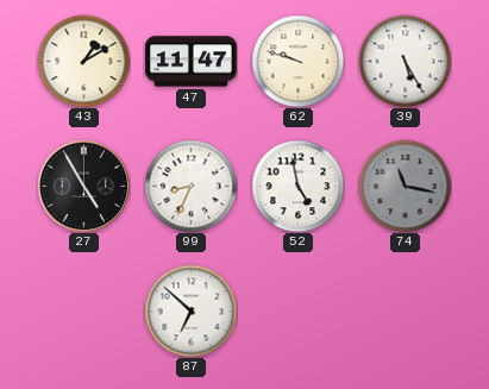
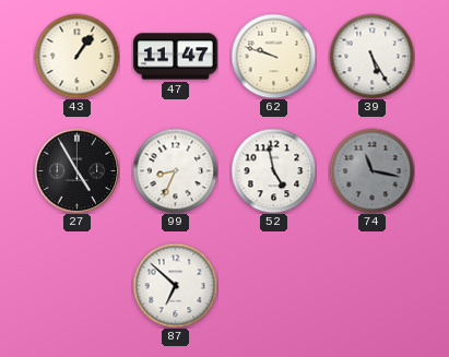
43: 1:10 -> 1:06
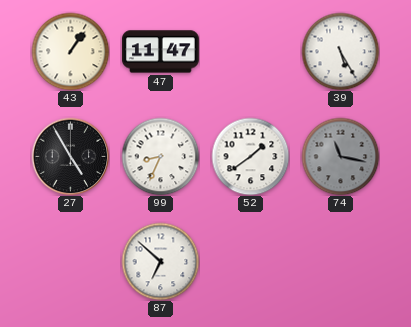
62: 9:48 -> none
52: 4:58 -> 1:39
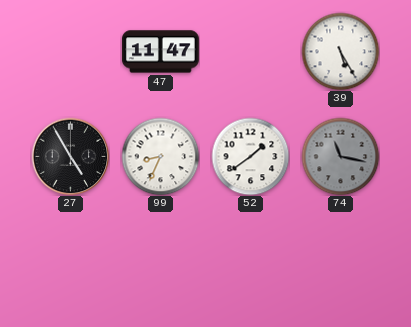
43: 1:06 -> none
87: 6:52 -> none
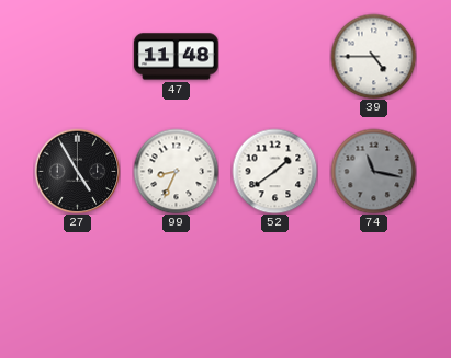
47: 11:47 -> 11:48
39: 5:25 -> 4:45
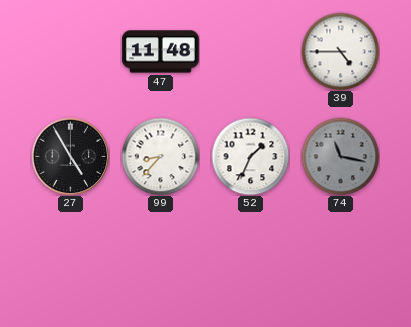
99: 8:34 -> 8:37
52: 1:39 -> 1:34
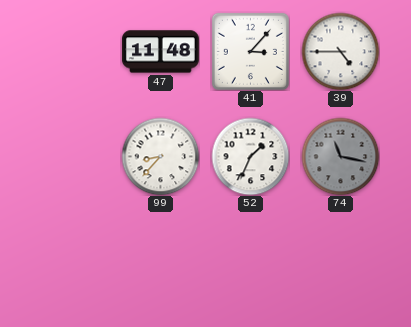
41: none -> 3:07
27: 4:55 -> none
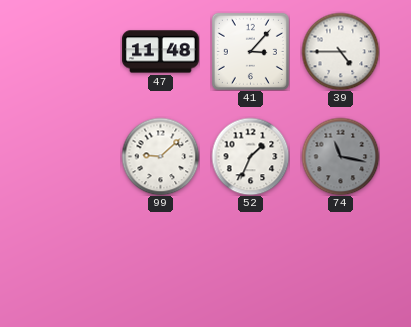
99: 8:37 -> 9:08
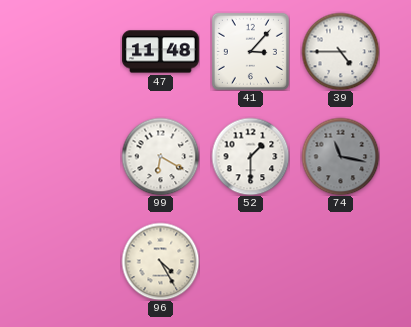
99: 9:08 -> 6:20
52: 1:34 -> 1:30
96: none -> 4:25
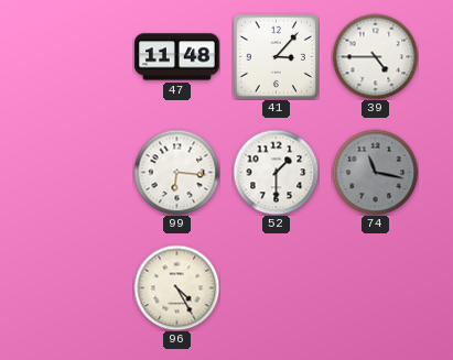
99: 6:20 -> 6:16
